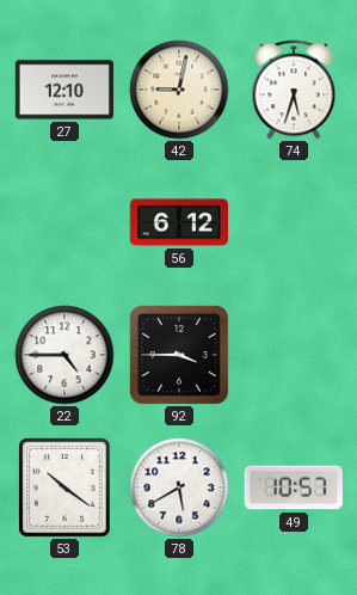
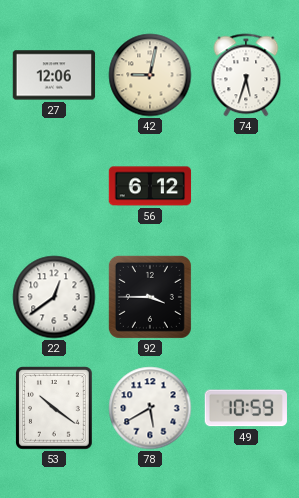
27: 12:10 -> 12:06
22: 4:45 -> 12:39
49: 10:57 -> 10:59
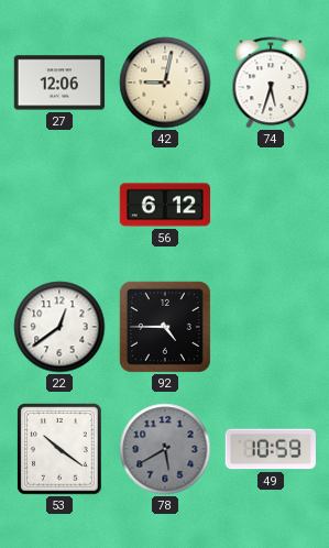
92: 3:45 -> 4:45
78 dial: white -> grey
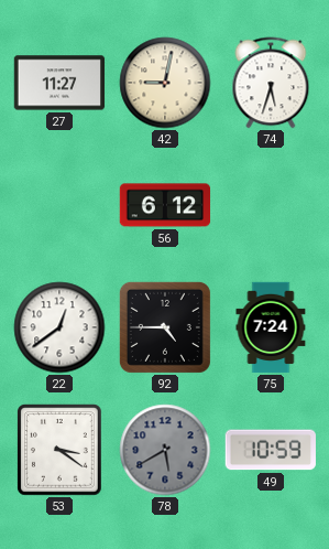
27: 12:06 -> 11:27
75: none -> 7:24
53: 10:21 -> 3:21
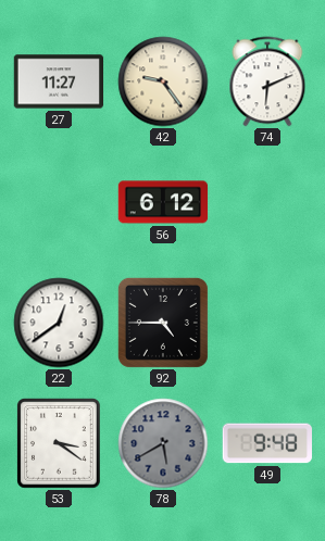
42: 9:02 -> 9:24
74: 5:33 -> 6:11
75: 7:24 -> none
49: 10:59 -> 9:48
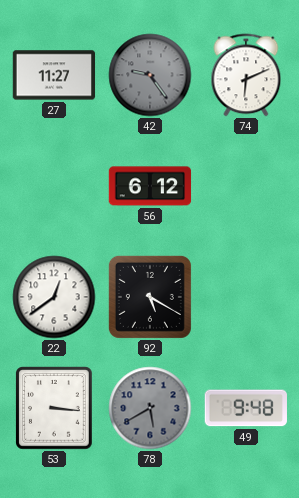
42 dial: cream -> grey
92: 4:45 -> 5:20
53: 3:21 -> 3:16
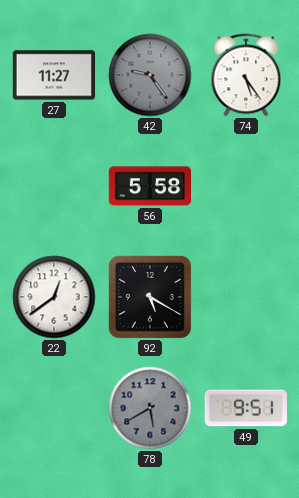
74: 6:11 -> 5:24
56: 6:12 -> 5:58
53: 3:16 -> none
49: 9:48 -> 9:51
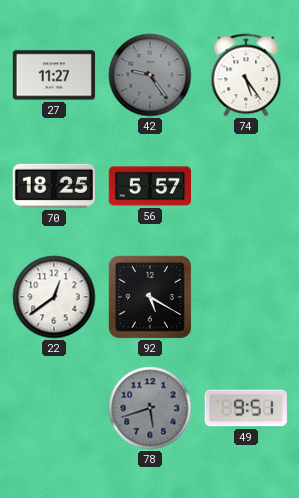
70: none -> 18:25
56: 5:58 -> 5:57
78: 5:40 -> 5:42
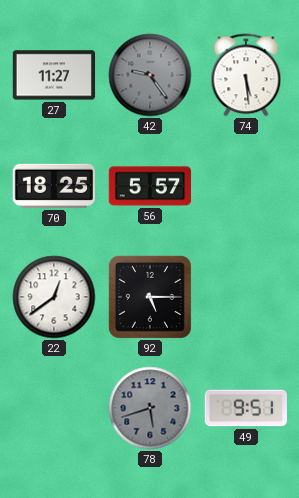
74: 5:24 -> 5:29
92: 5:20 -> 5:15
